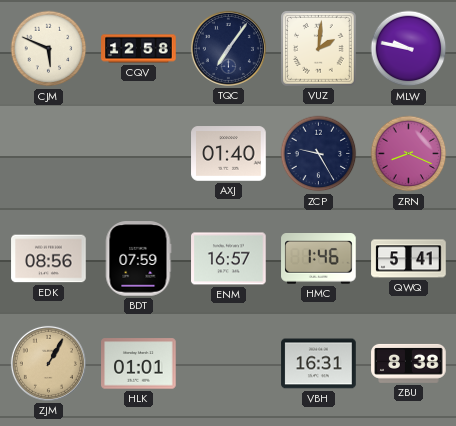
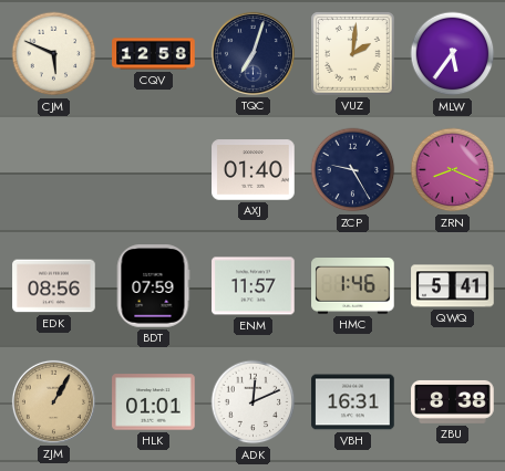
TQC: 7:06 -> 7:03
MLW: 9:47 -> 5:36
ENM: 16:57 -> 11:57
ADK: none -> 12:11
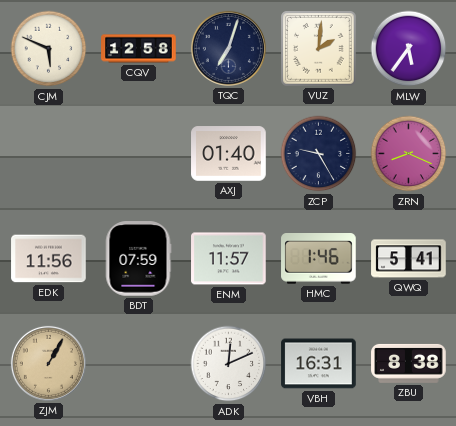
EDK: 08:56 -> 11:56
HLK: 01:01 -> none
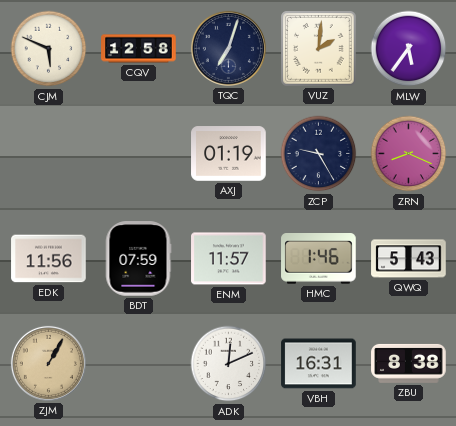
AXJ: 01:40 -> 01:19
QWQ: 5:41 -> 5:43
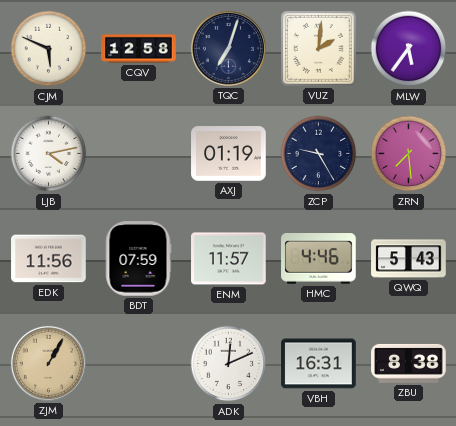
LJB: none -> 4:13
ZRN: 8:19 -> 7:29
HMC: 1:46 -> 4:46
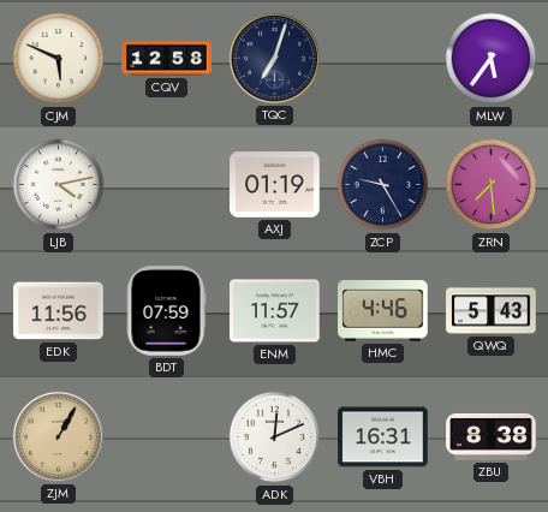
VUZ: 2:01 -> none
